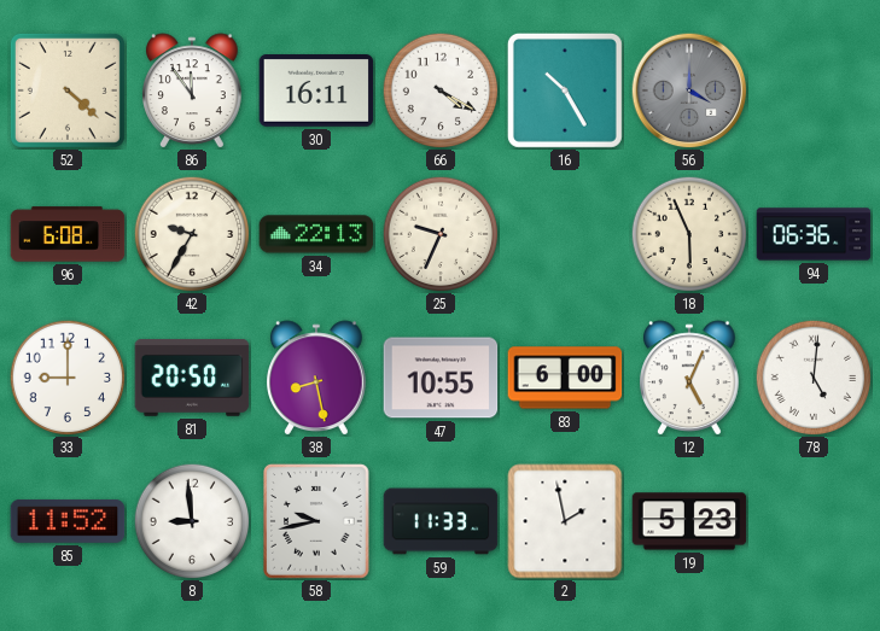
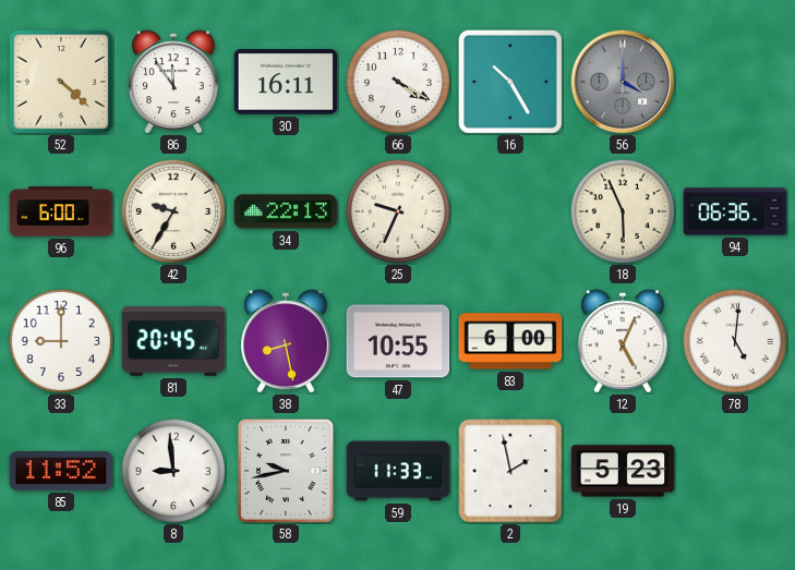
96: 6:08 -> 6:00
81: 20:50 -> 20:45
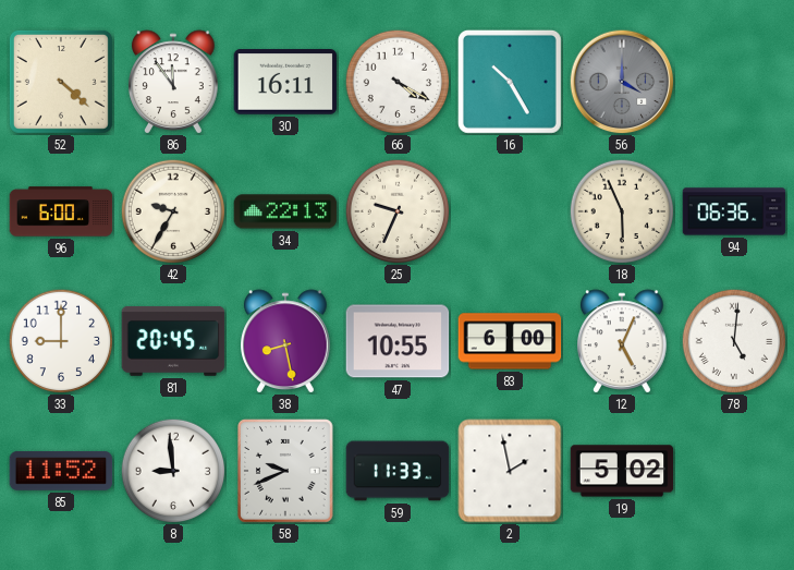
58: 9:43 -> 9:41
19: 5:23 -> 5:02
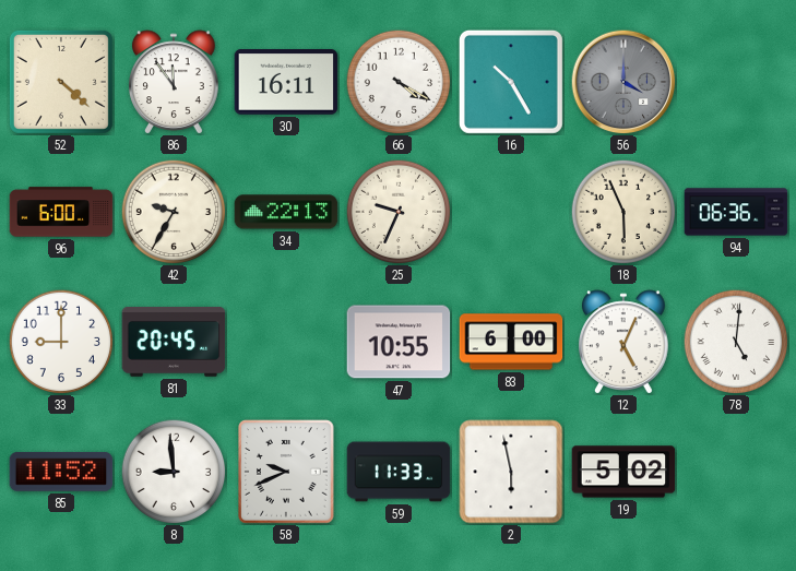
38: 8:28 -> none
2: 1:58 -> 5:58
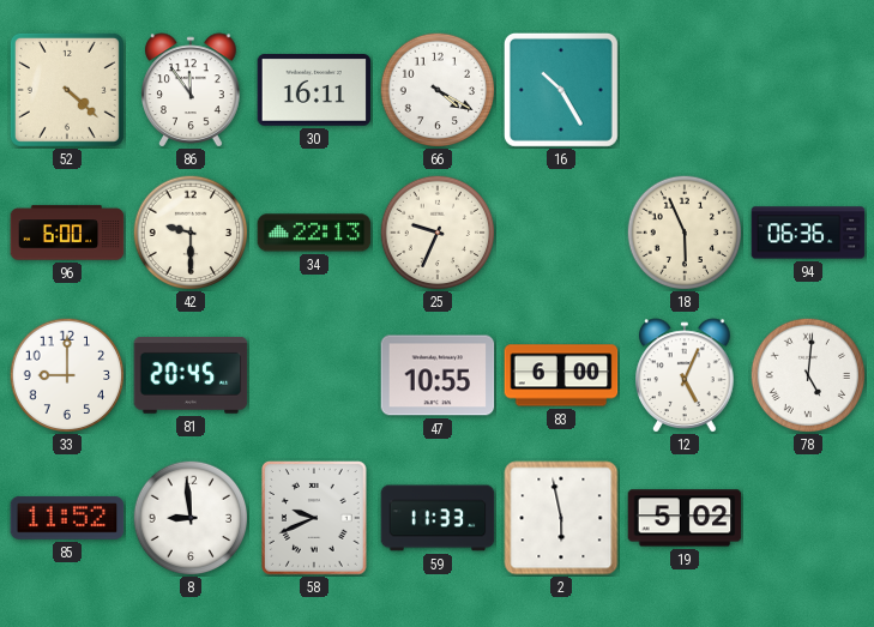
56: 4:00 -> none
42: 9:35 -> 9:30
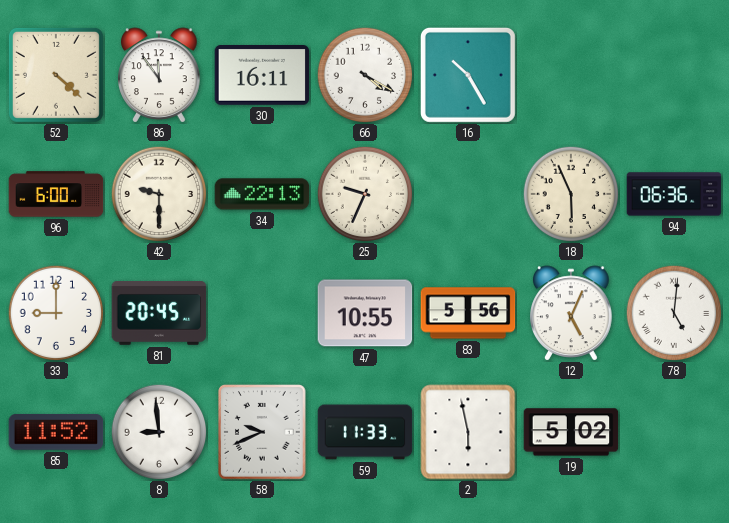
83: 6:00 -> 5:56
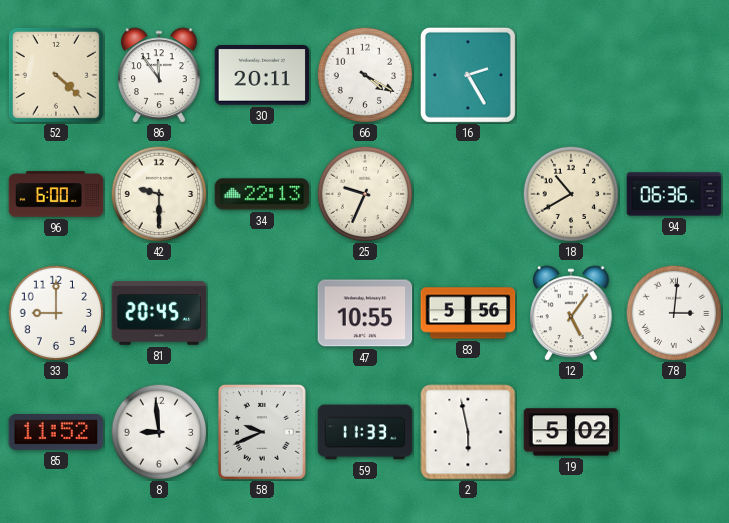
30: 16:11 -> 20:11
16: 10:25 -> 2:25
18: 5:56 -> 10:40
12: 5:04 -> 5:06
78: 5:01 -> 3:01
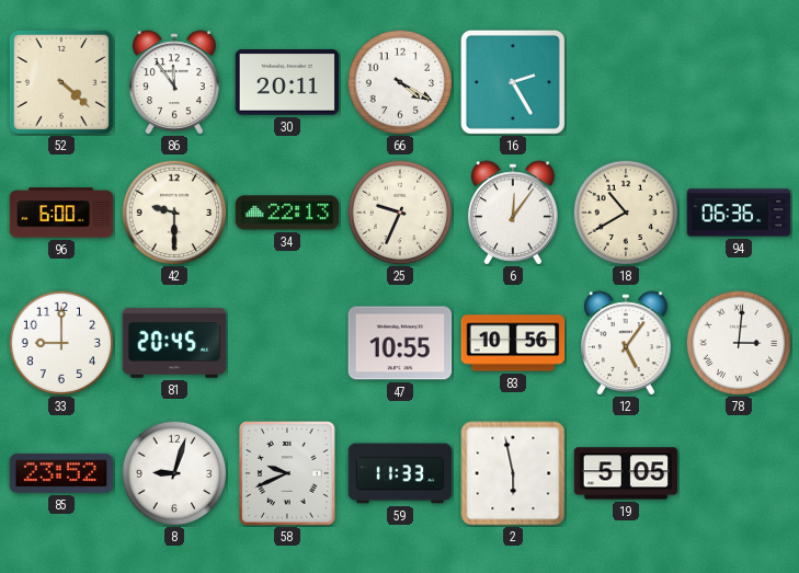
6: none -> 12:06
83: 5:56 -> 10:56
85: 11:52 -> 23:52
8: 8:59 -> 9:03
19: 5:02 -> 5:05
